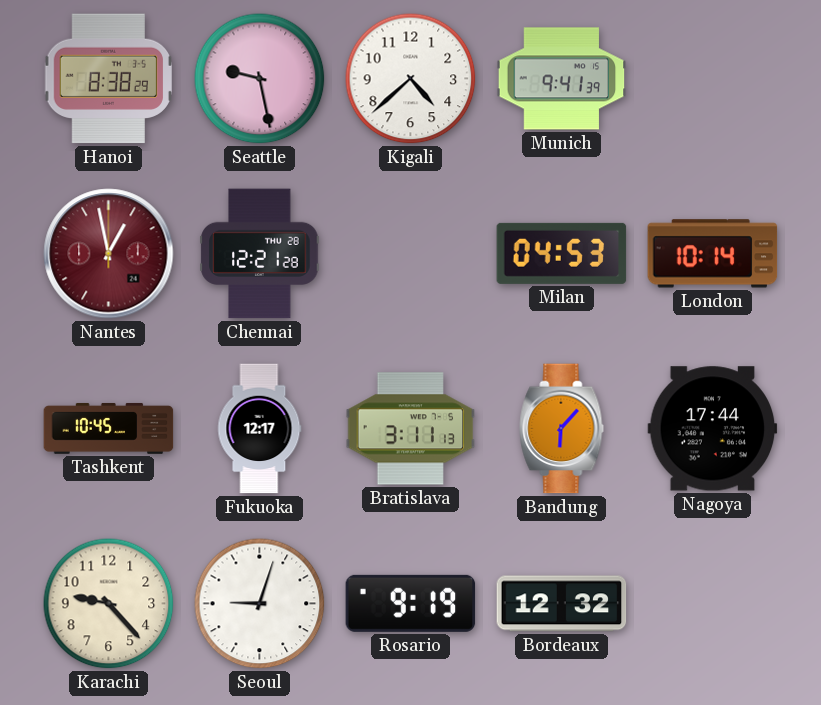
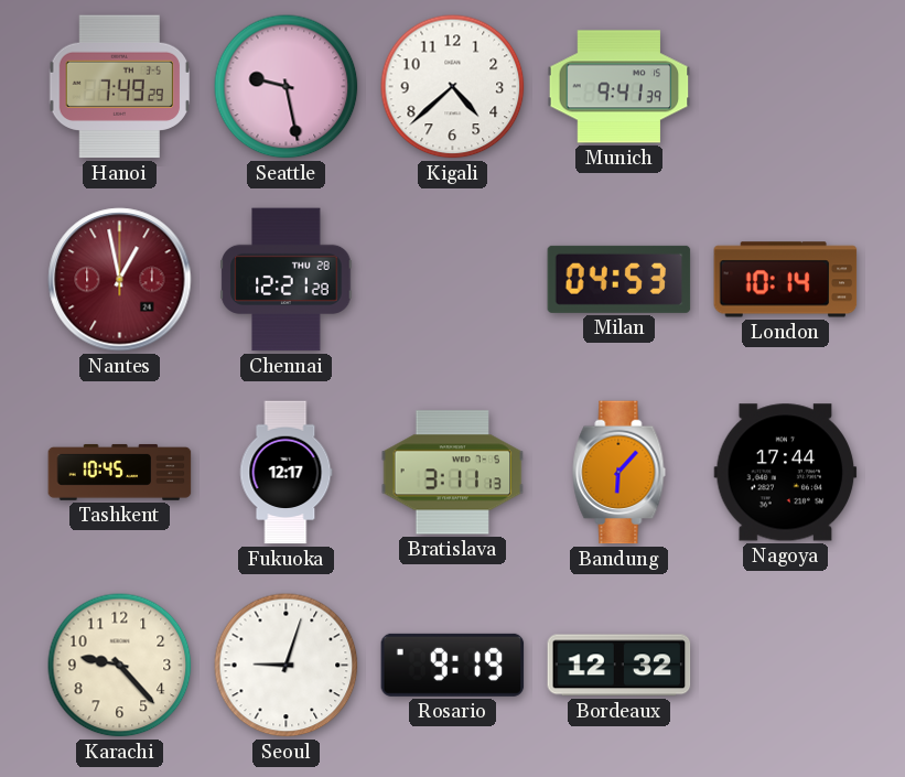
Hanoi: 8:38 -> 7:49
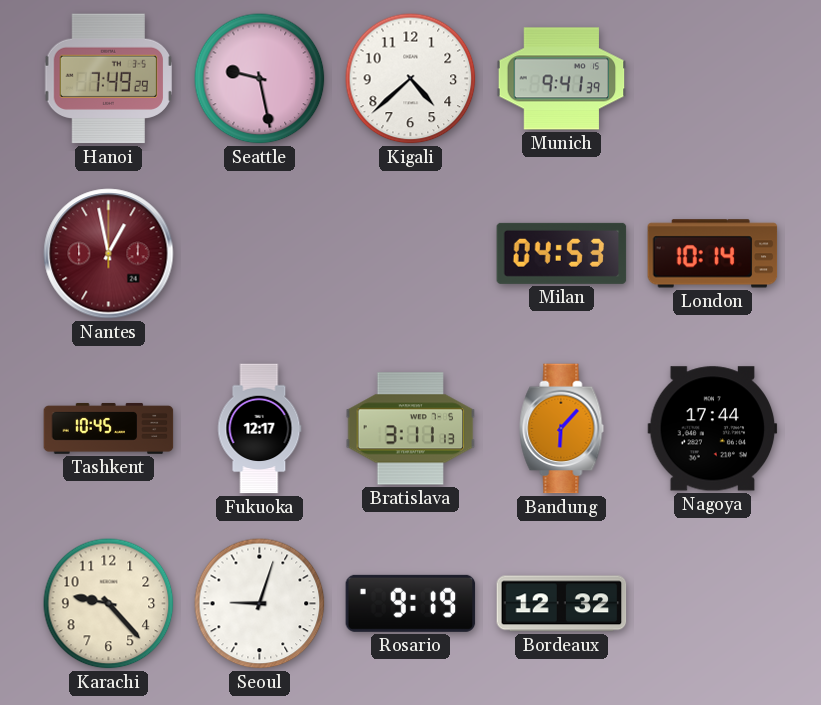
Chennai: 12:21 -> none
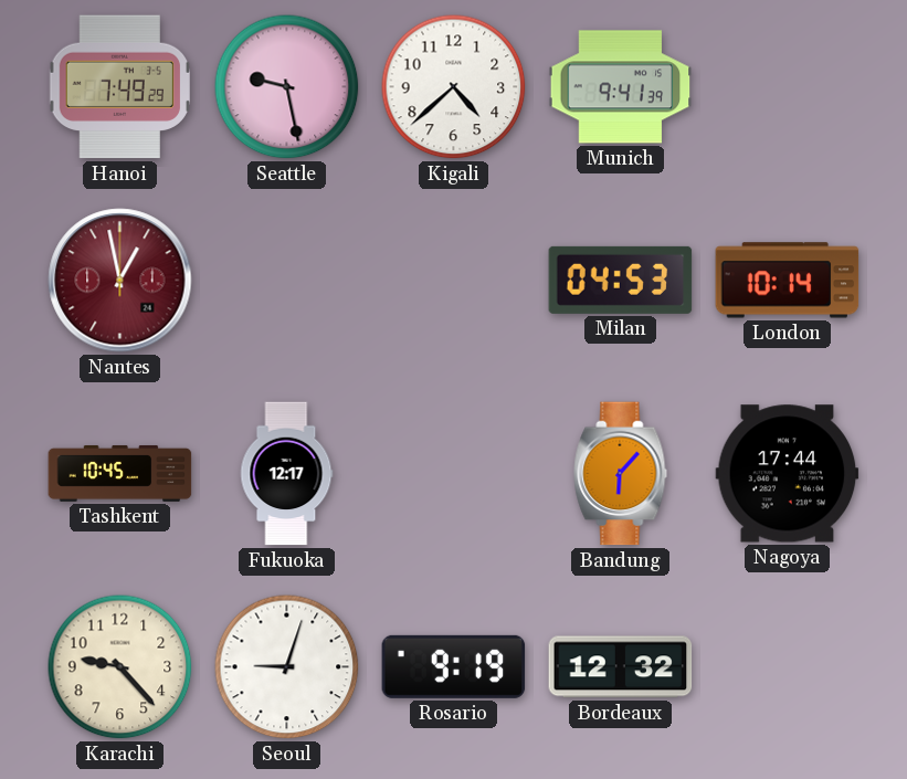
Bratislava: 3:11 -> none
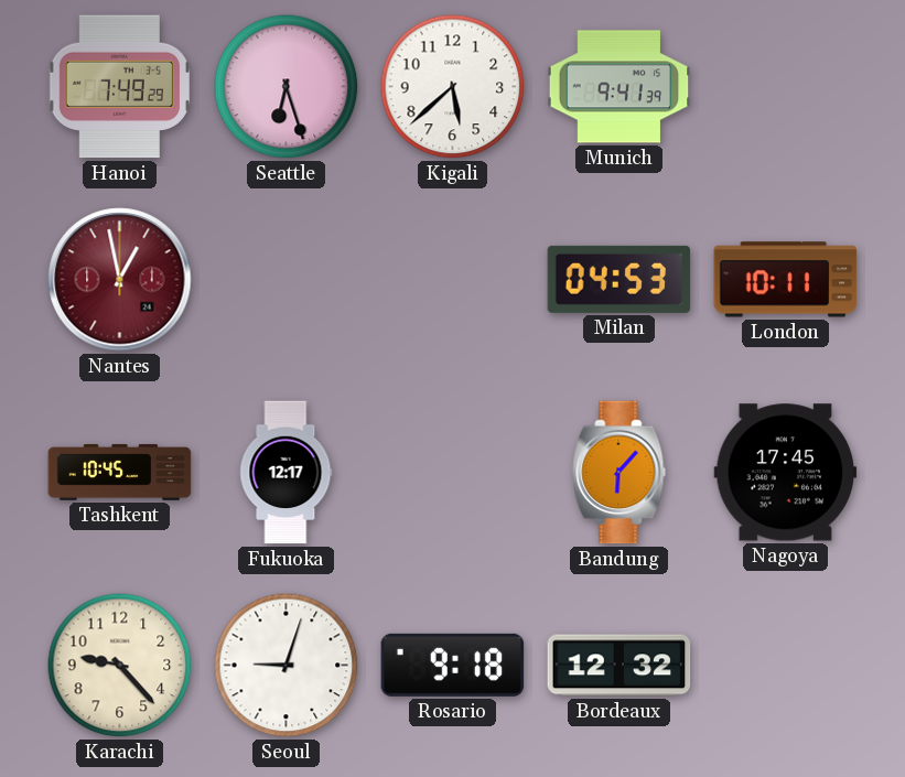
Seattle: 9:28 -> 6:27
Kigali: 4:38 -> 5:38
London: 10:14 -> 10:11
Nagoya: 17:44 -> 17:45
Rosario: 9:19 -> 9:18
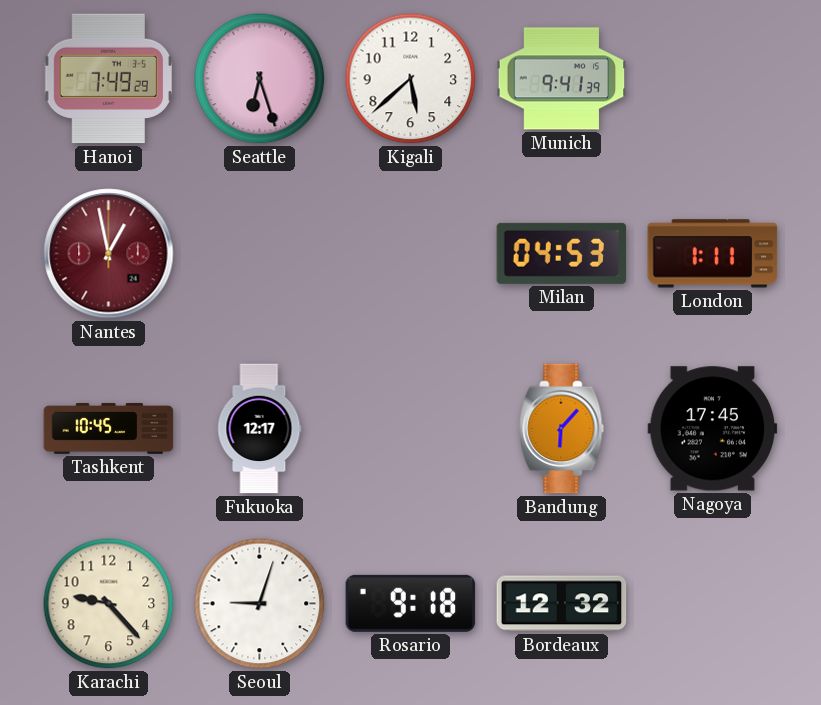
London: 10:11 -> 1:11
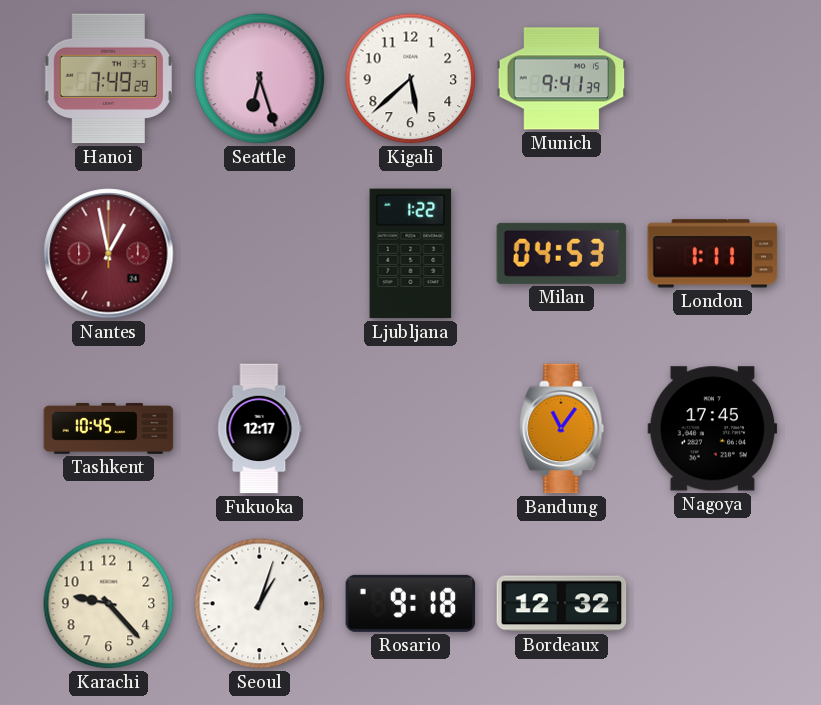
Ljubljana: none -> 1:22
Bandung: 6:07 -> 11:06
Seoul: 9:03 -> 1:03
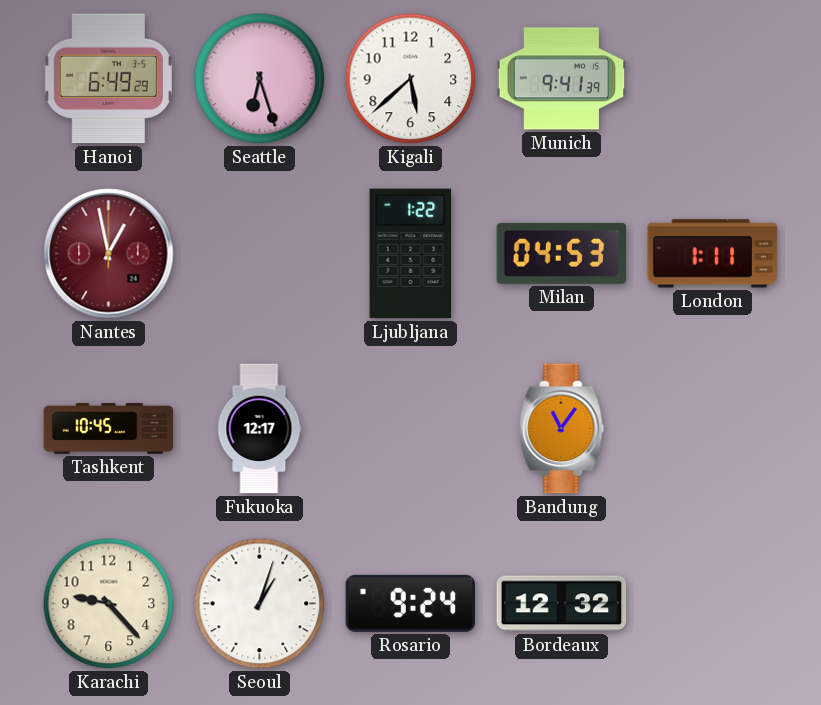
Hanoi: 7:49 -> 6:49
Nagoya: 17:45 -> none
Rosario: 9:18 -> 9:24
